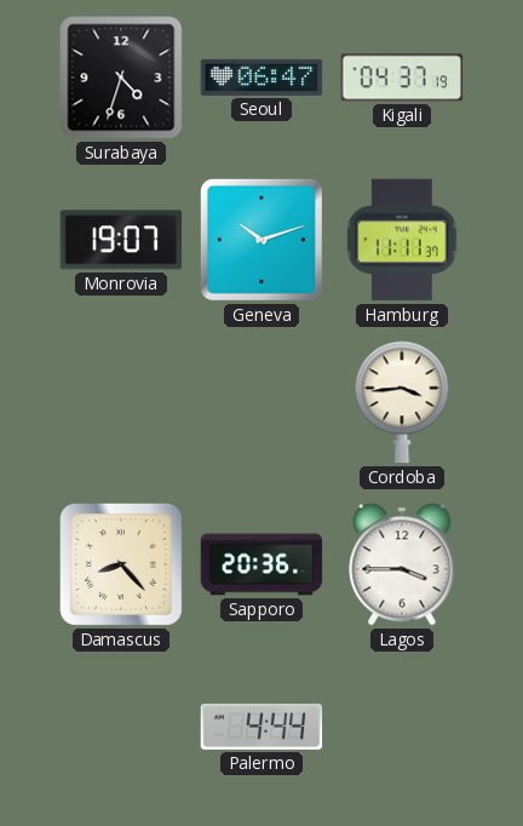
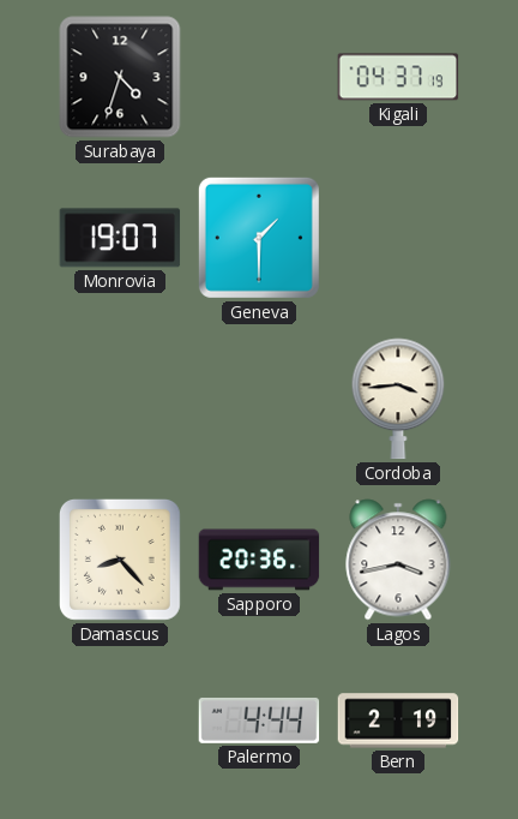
Seoul: 06:47 -> none
Geneva: 10:12 -> 1:30
Hamburg: 11:11 -> none
Lagos: 3:45 -> 3:43
Bern: none -> 2:19
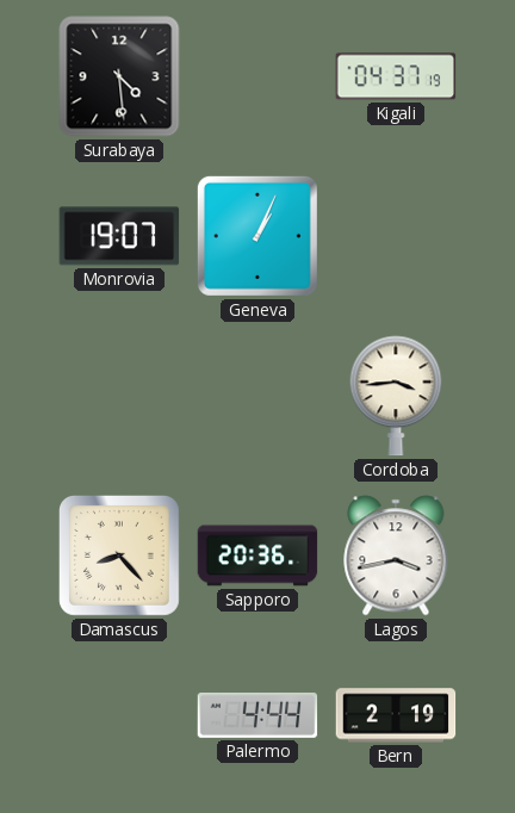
Surabaya: 4:33 -> 4:29
Geneva: 1:30 -> 1:04
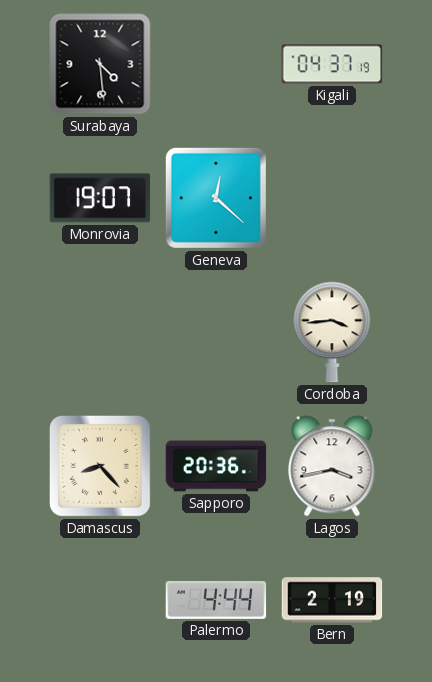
Geneva: 1:04 -> 12:22
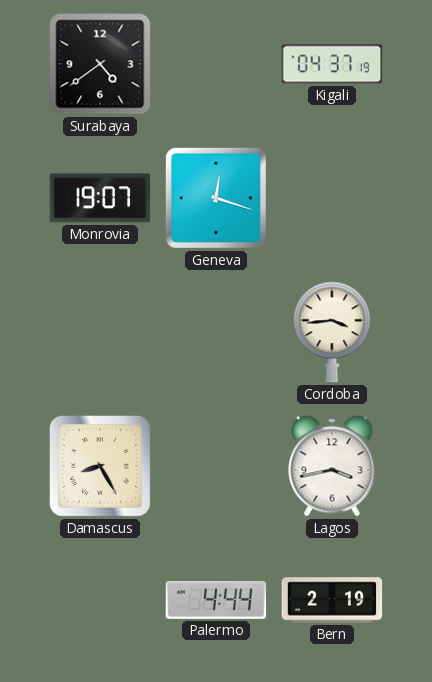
Surabaya: 4:29 -> 4:39
Geneva: 12:22 -> 12:18
Damascus: 8:23 -> 8:25
Sapporo: 20:36 -> none
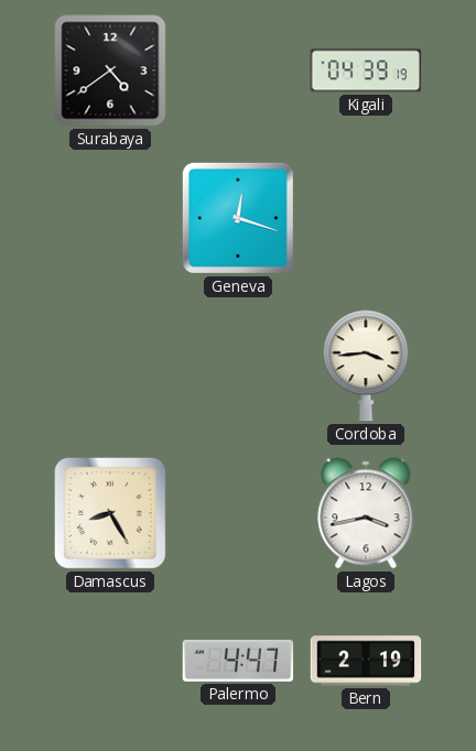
Kigali: 04:37 -> 04:39
Monrovia: 19:07 -> none
Palermo: 4:44 -> 4:47
